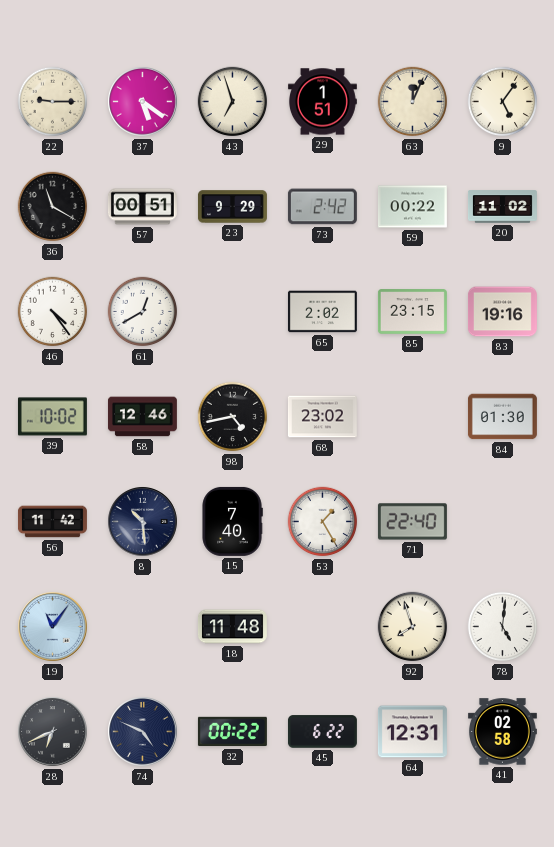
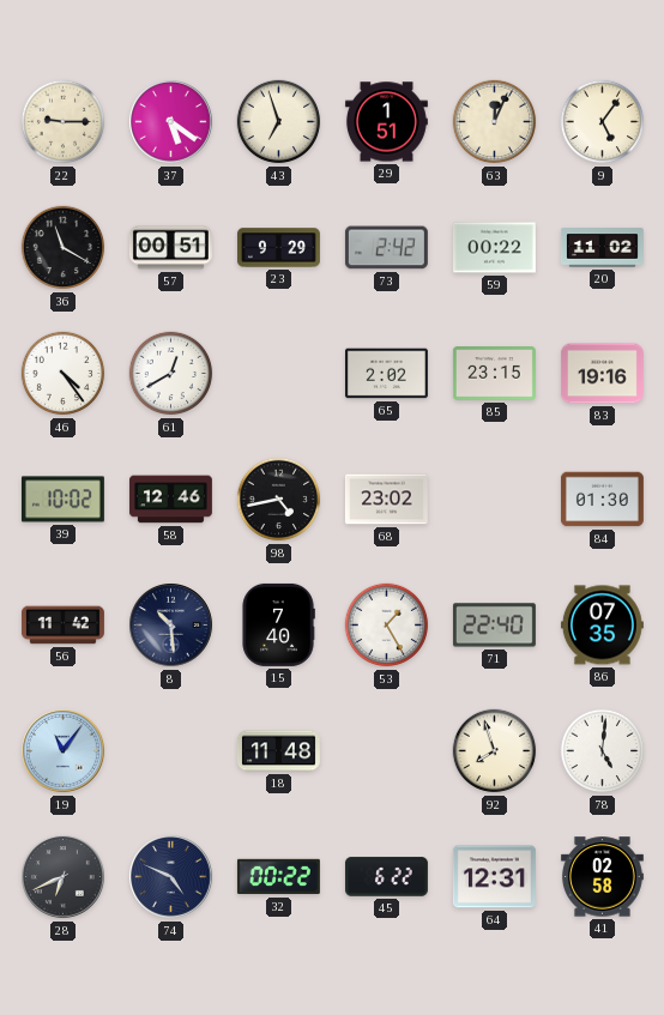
86: none -> 07:35
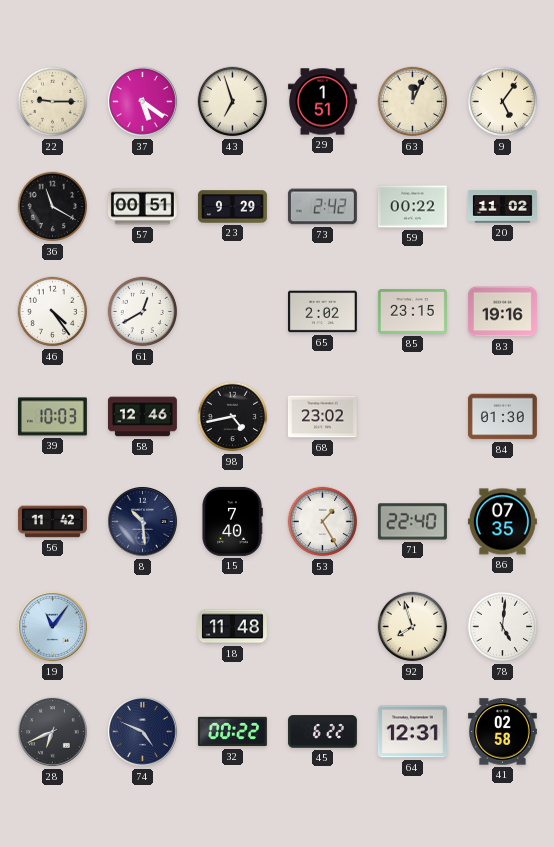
39: 10:02 -> 10:03
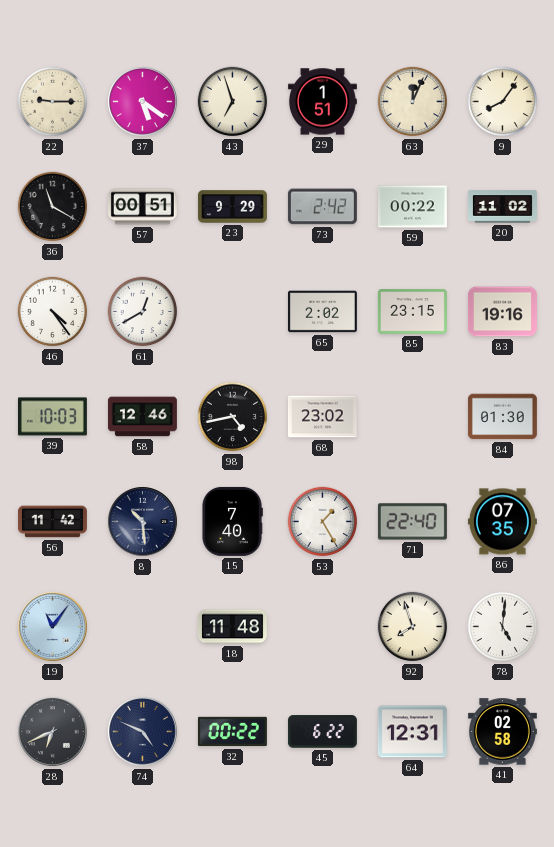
9: 5:06 -> 8:06
